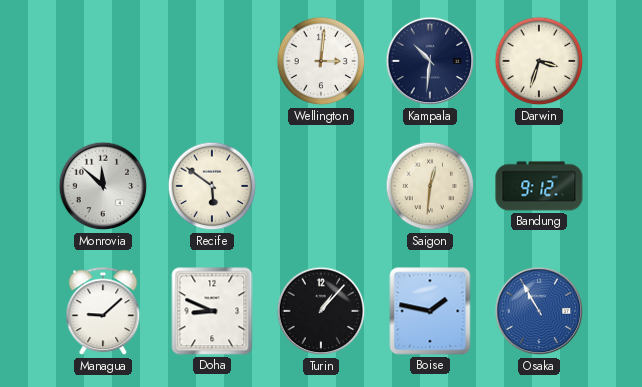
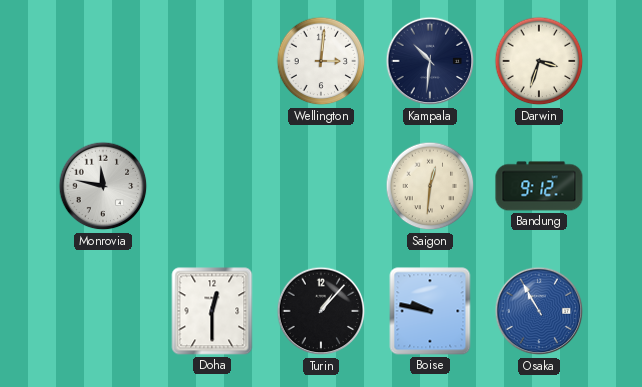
Monrovia: 11:52 -> 11:47
Recife: 5:51 -> none
Managua: 9:08 -> none
Doha: 8:49 -> 12:30
Boise: 1:47 -> 9:47
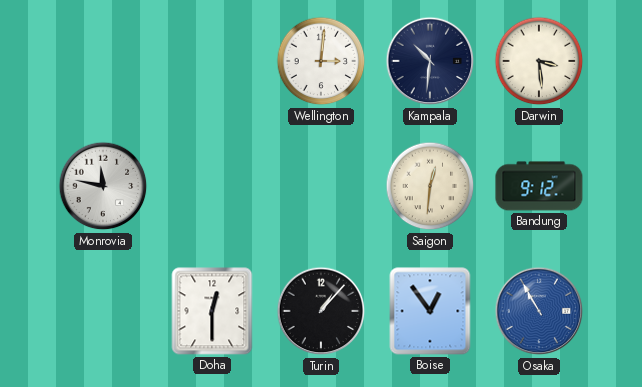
Darwin: 3:33 -> 3:29
Boise: 9:47 -> 12:54
